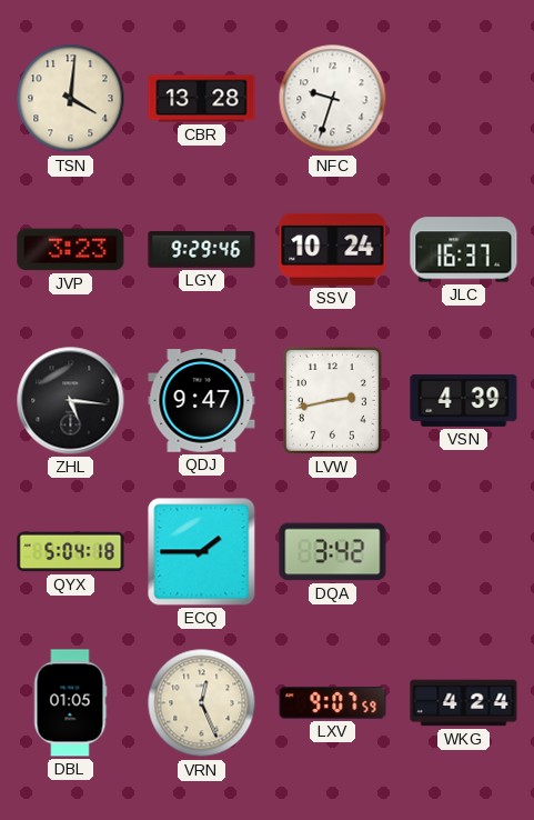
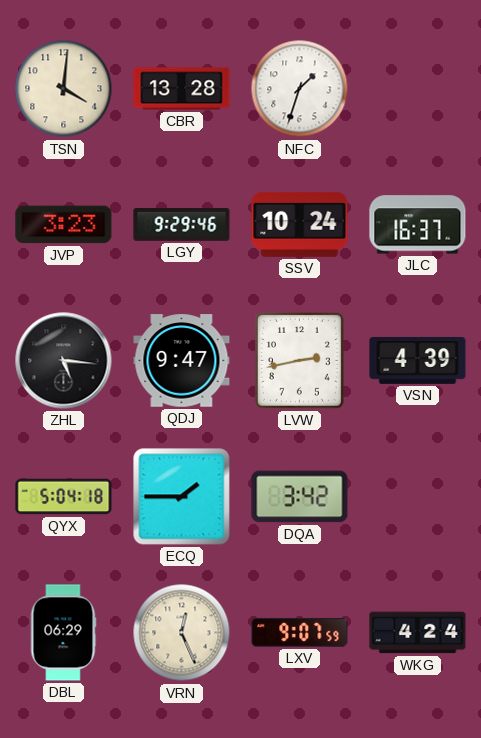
NFC: 9:33 -> 1:33
DBL: 01:05 -> 06:29
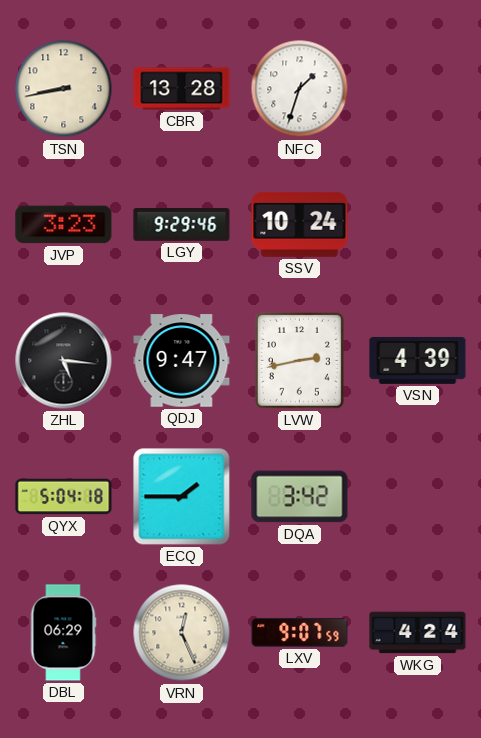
TSN: 4:01 -> 8:43
JLC: 16:37 -> none
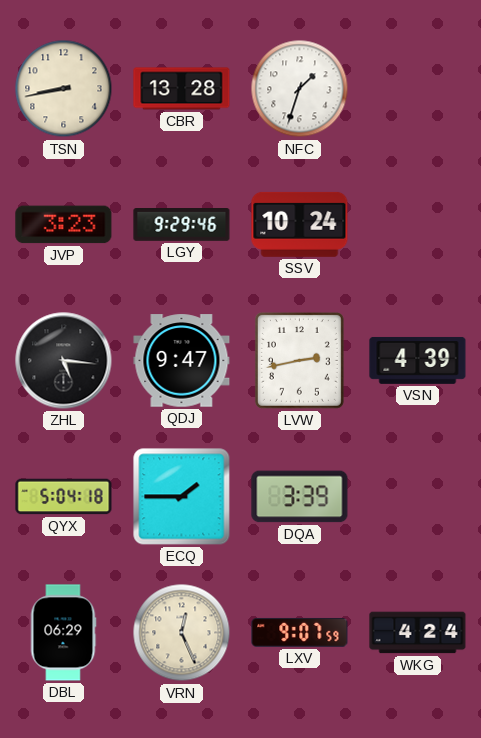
DQA: 3:42 -> 3:39
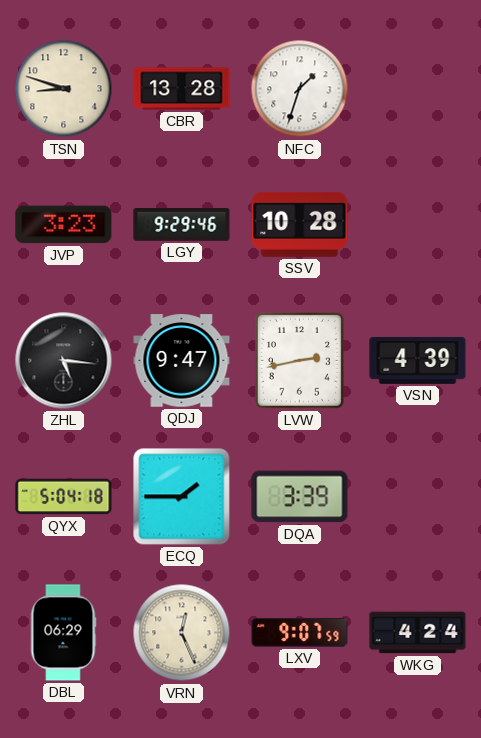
TSN: 8:43 -> 8:48
SSV: 10:24 -> 10:28
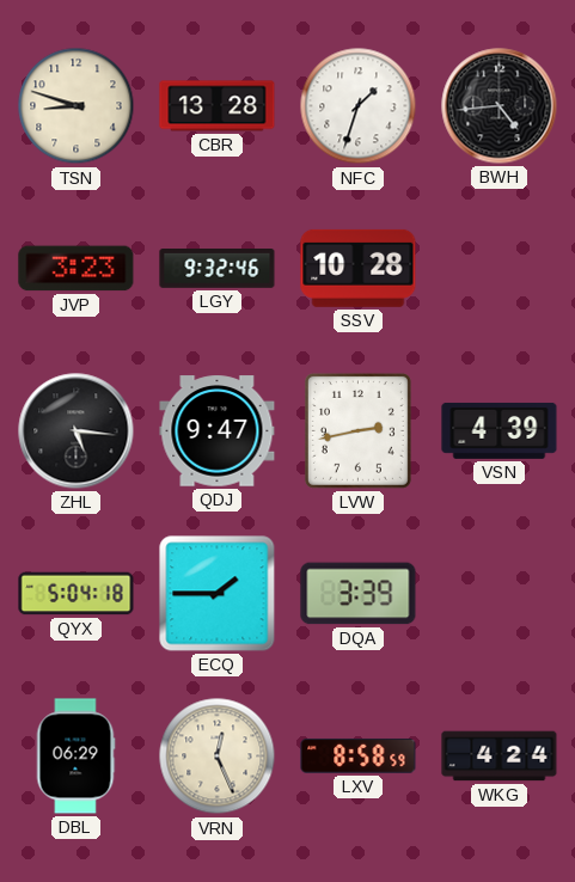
BWH: none -> 4:44
LGY: 9:29 -> 9:32
LXV: 9:07 -> 8:58
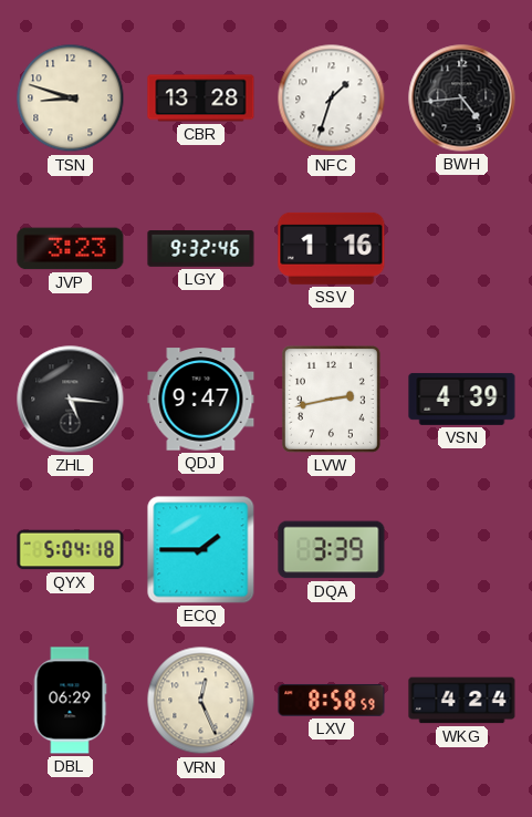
SSV: 10:28 -> 1:16
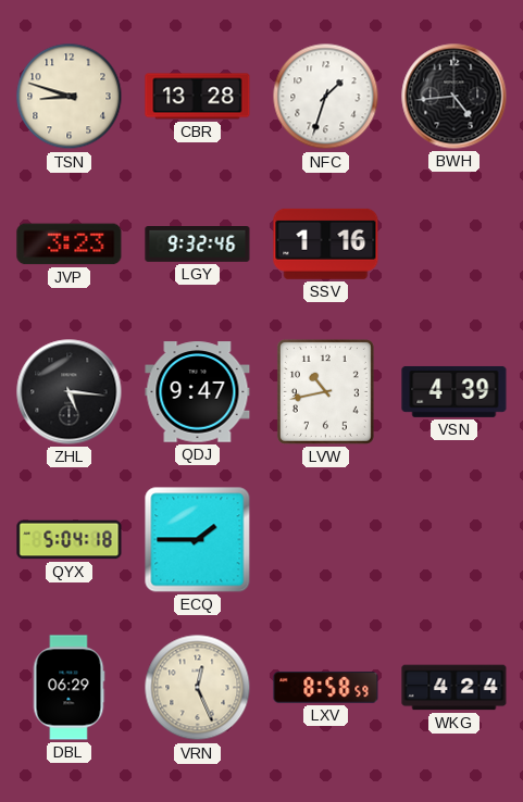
LVW: 2:43 -> 10:43
DQA: 3:39 -> none
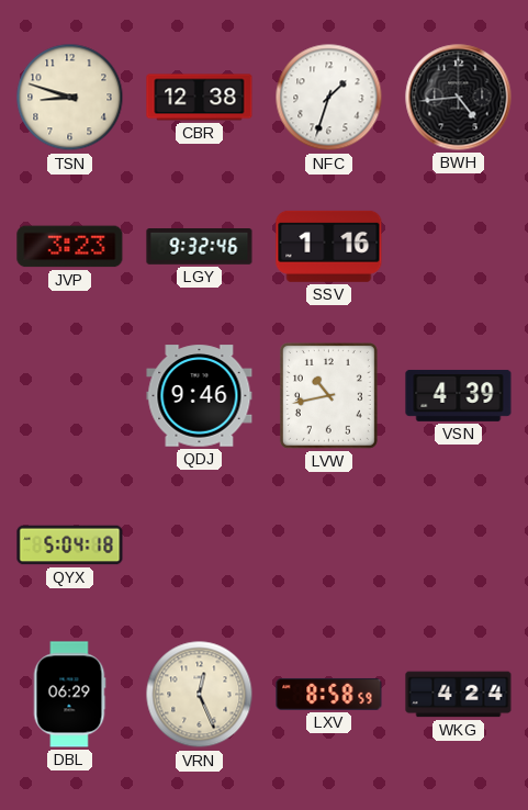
CBR: 13:28 -> 12:38
ZHL: 5:16 -> none
QDJ: 9:47 -> 9:46
ECQ: 1:45 -> none
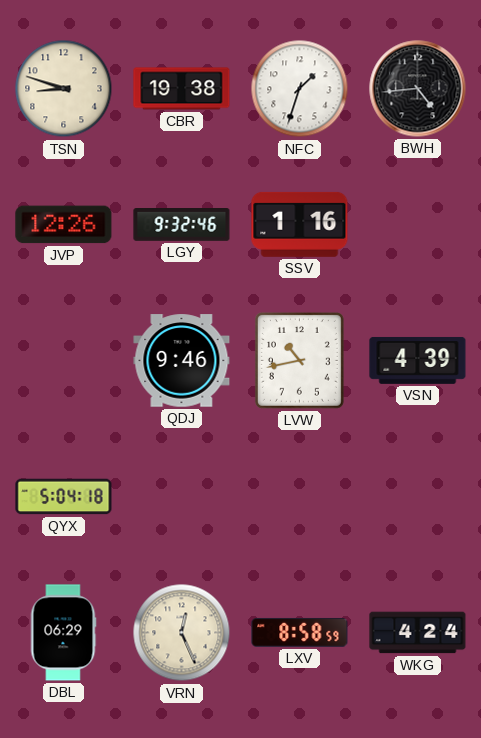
CBR: 12:38 -> 19:38
JVP: 3:23 -> 12:26
